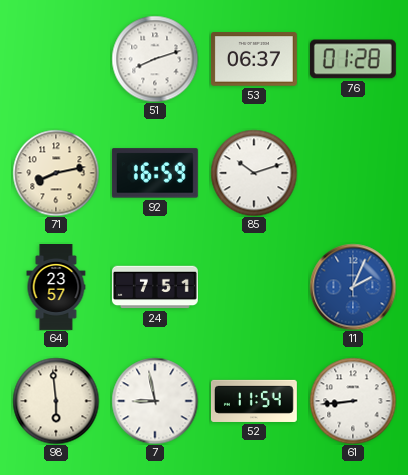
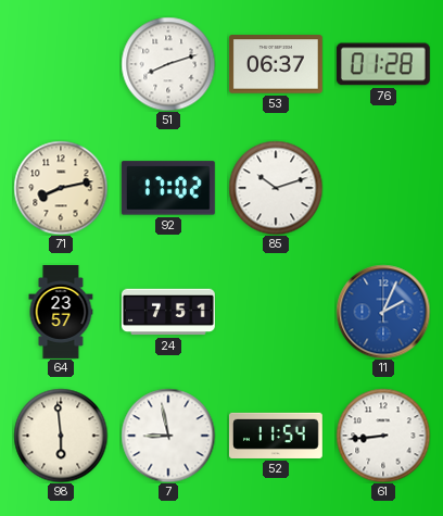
92: 16:59 -> 17:02
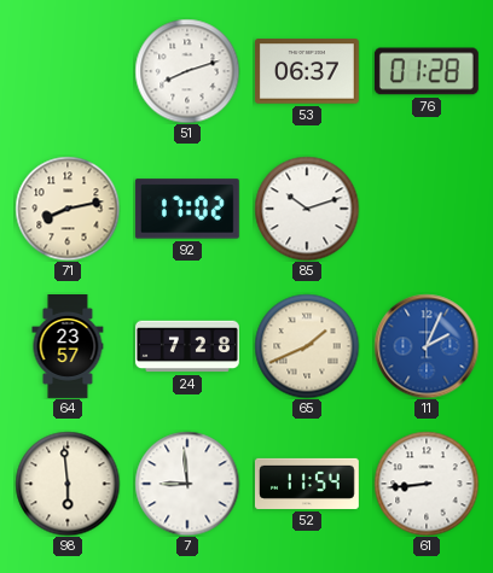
24: 7:51 -> 7:28
65: none -> 1:41
7: 8:58 -> 8:59
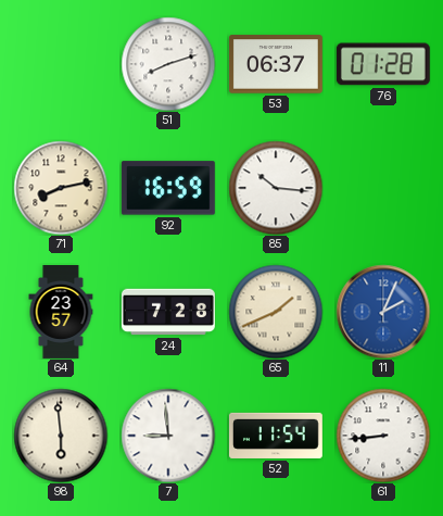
92: 17:02 -> 16:59
85: 10:12 -> 10:16
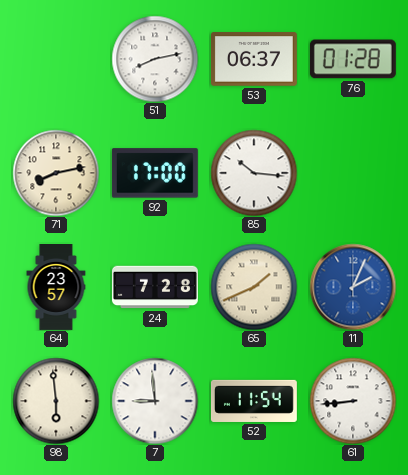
51: 8:12 -> 8:13
92: 16:59 -> 17:00
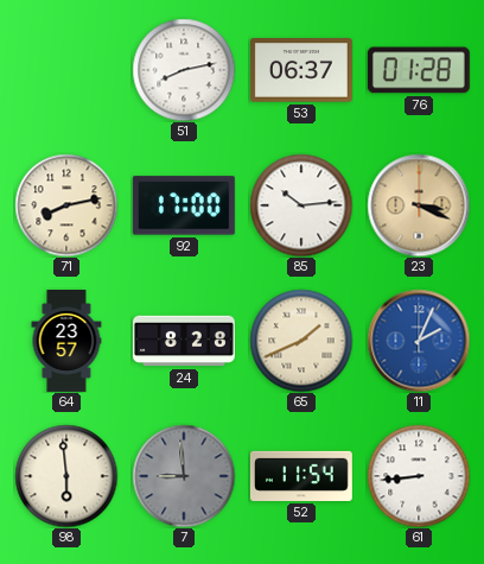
85: 10:16 -> 10:14
23: none -> 3:19
24: 7:28 -> 8:28
7 dial: white -> grey
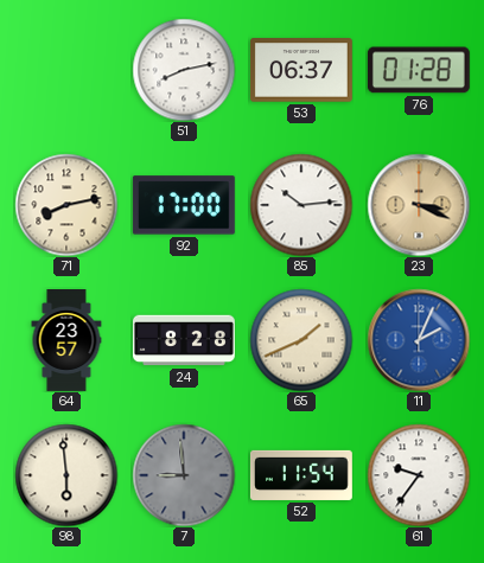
61: 8:44 -> 9:36
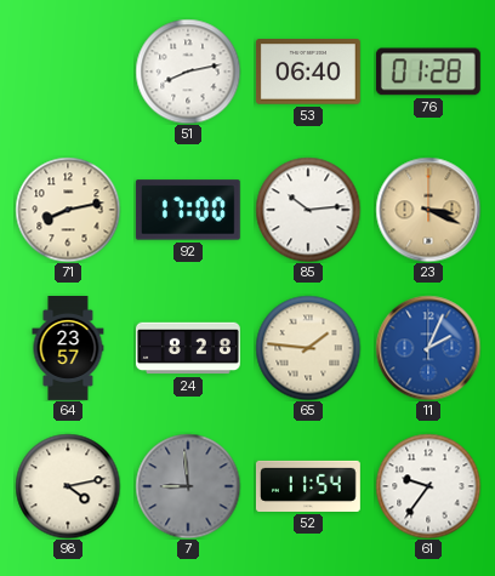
53: 06:37 -> 06:40
65: 1:41 -> 1:46
98: 5:59 -> 4:13
